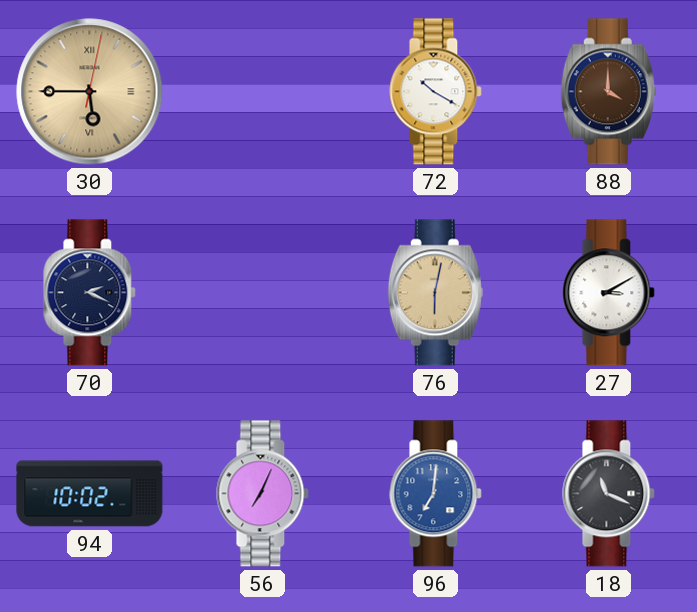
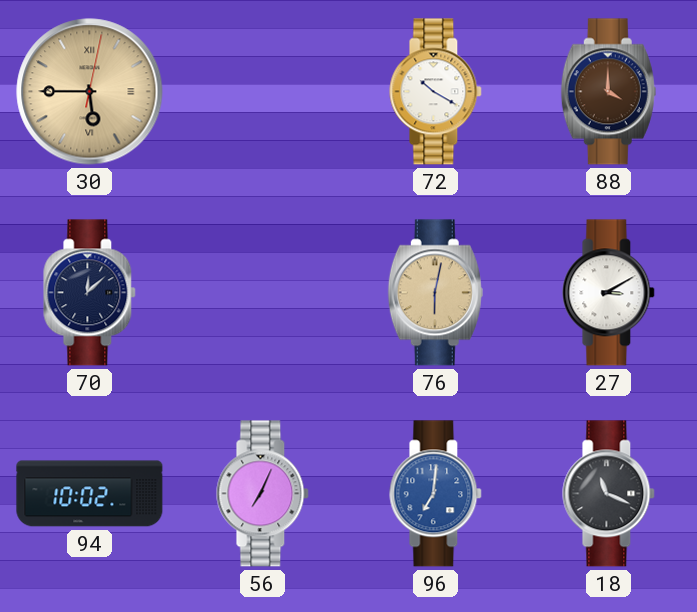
70: 2:19 -> 12:08
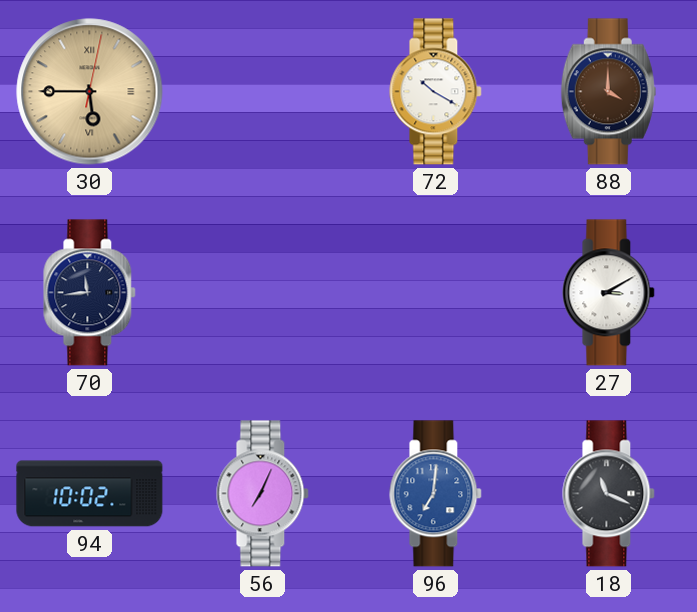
70: 12:08 -> 11:44
76: 6:02 -> none
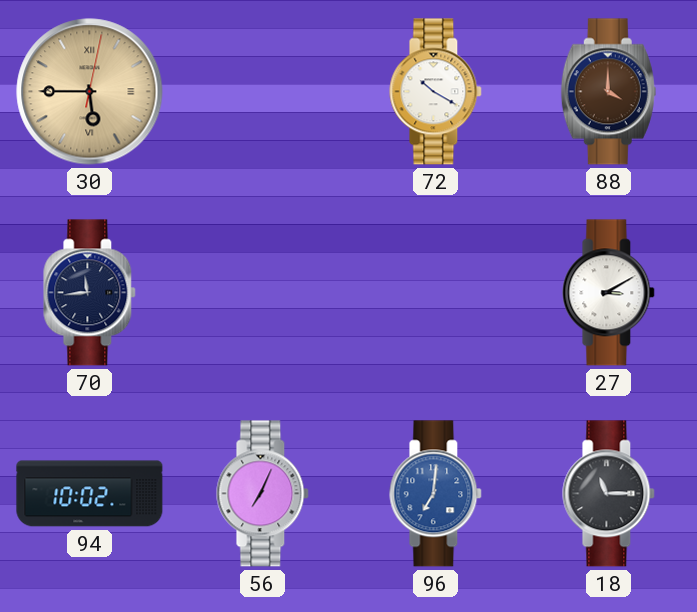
18: 11:19 -> 11:15
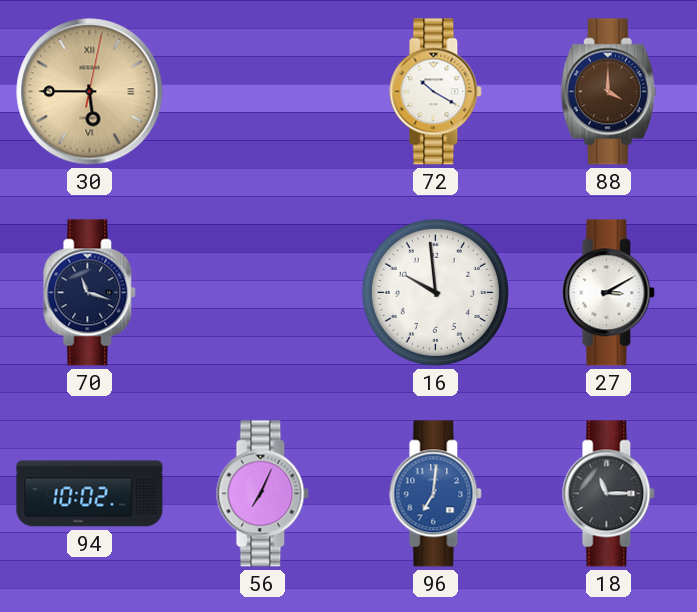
70: 11:44 -> 11:18
16: none -> 9:59
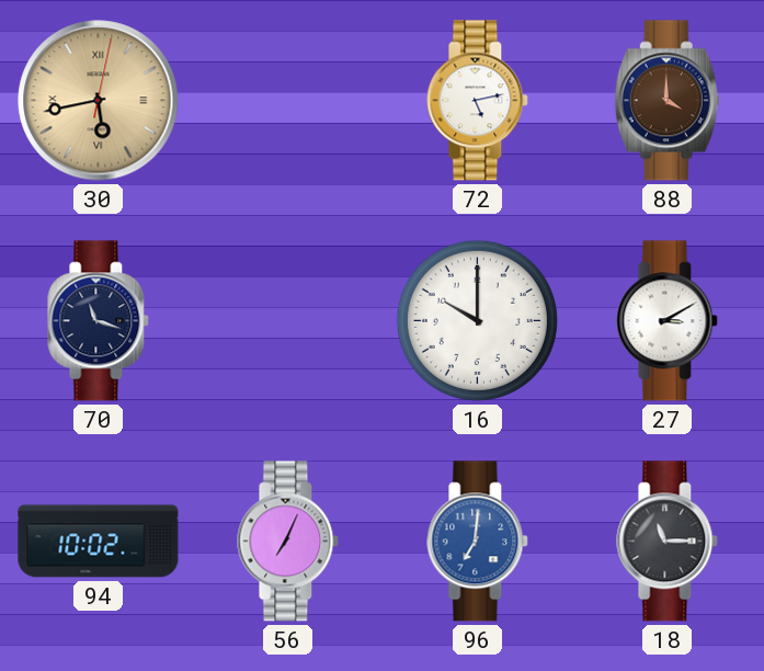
30: 5:45 -> 5:43
72: 10:20 -> 5:13
16: 9:59 -> 10:00
